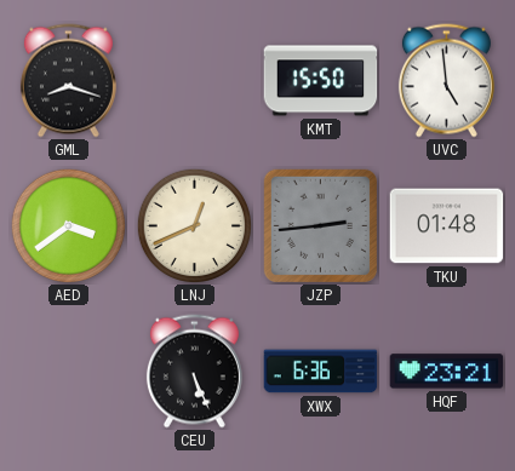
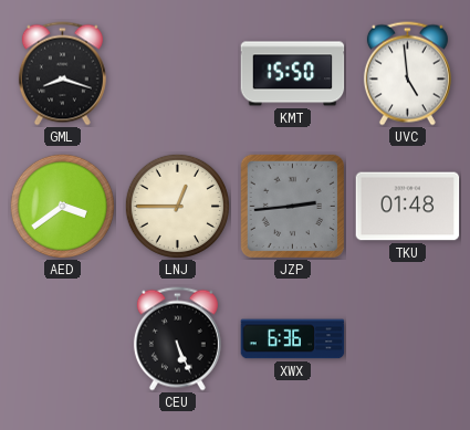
LNJ: 12:41 -> 12:45
HQF: 23:21 -> none
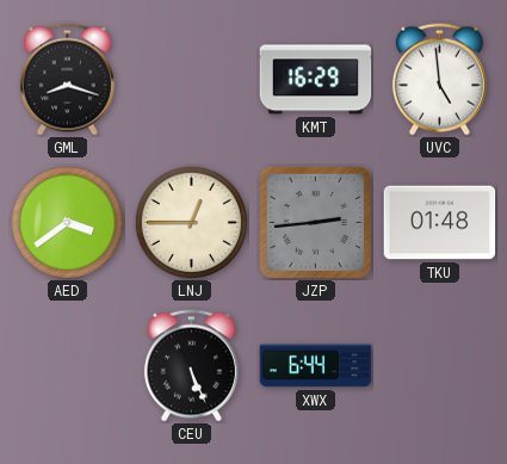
KMT: 15:50 -> 16:29
XWX: 6:36 -> 6:44
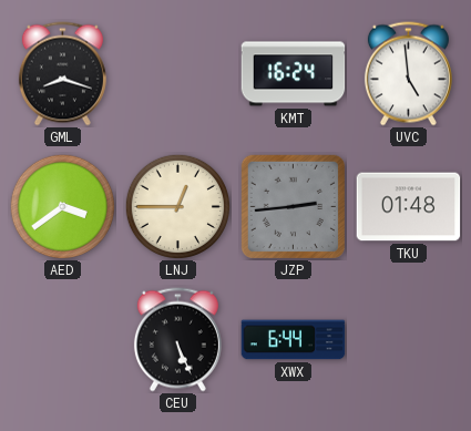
KMT: 16:29 -> 16:24
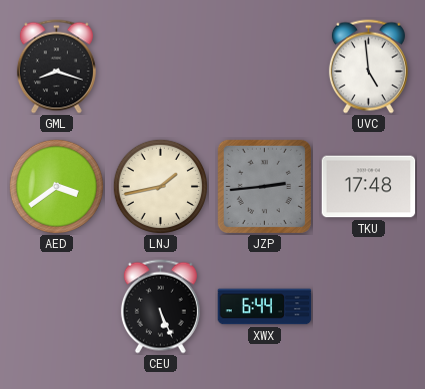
KMT: 16:24 -> none
LNJ: 12:45 -> 1:43
TKU: 01:48 -> 17:48
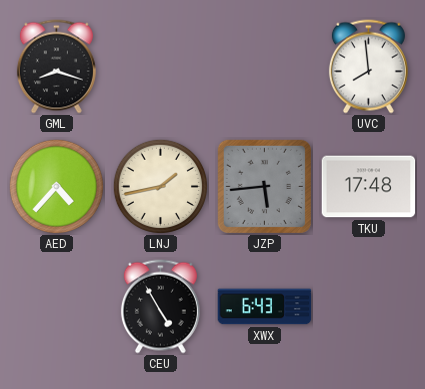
UVC: 4:59 -> 7:59
AED: 3:39 -> 4:37
JZP: 2:44 -> 5:44
CEU: 5:26 -> 4:55
XWX: 6:44 -> 6:43
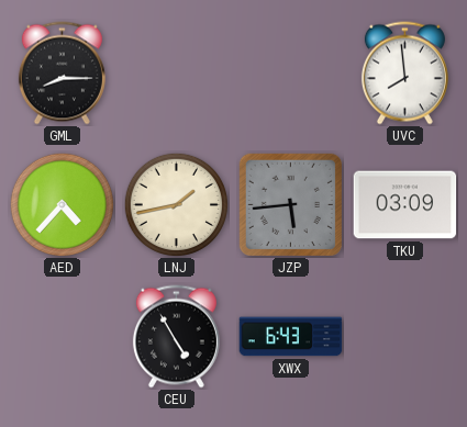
GML: 8:18 -> 8:15
TKU: 17:48 -> 03:09
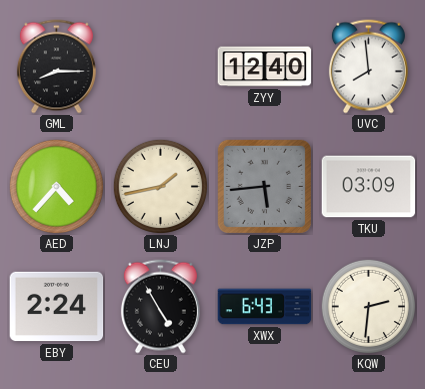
ZYY: none -> 12:40
EBY: none -> 2:24
KQW: none -> 2:31
